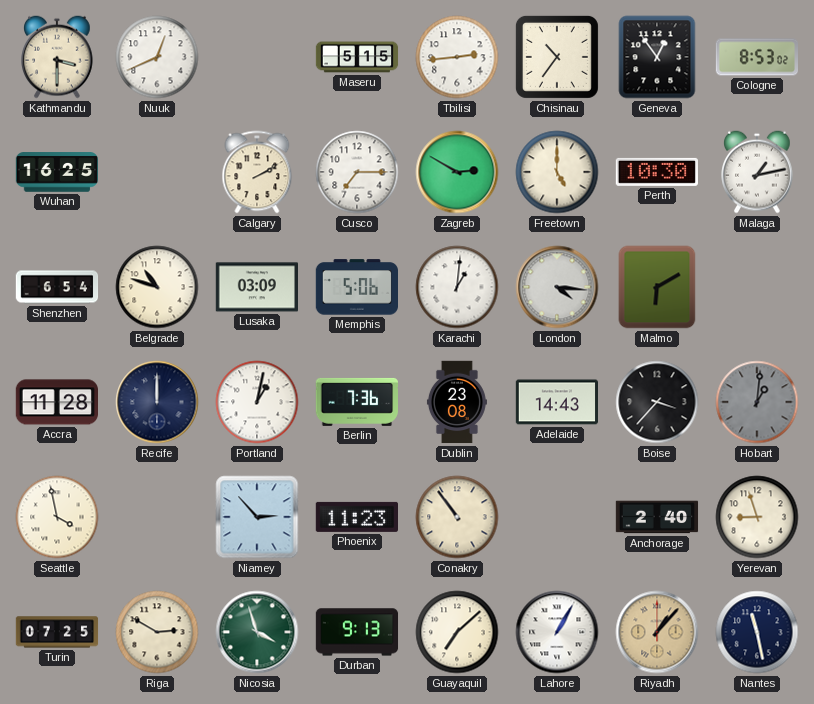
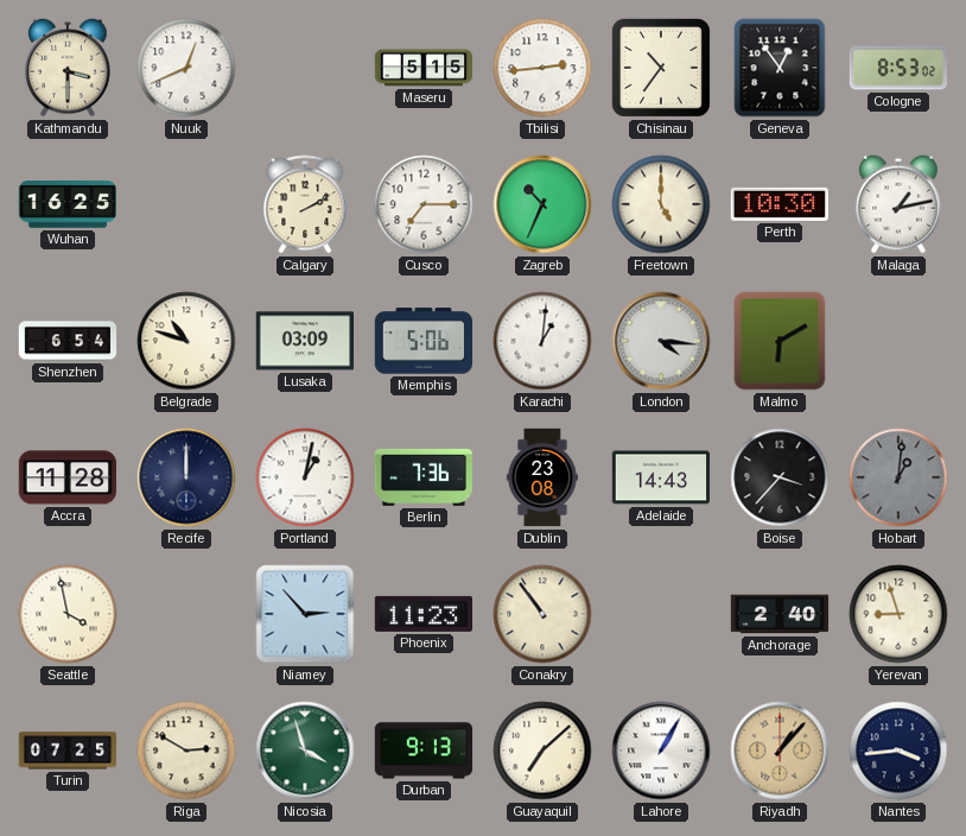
Zagreb: 2:50 -> 10:34
Nantes: 11:28 -> 3:44
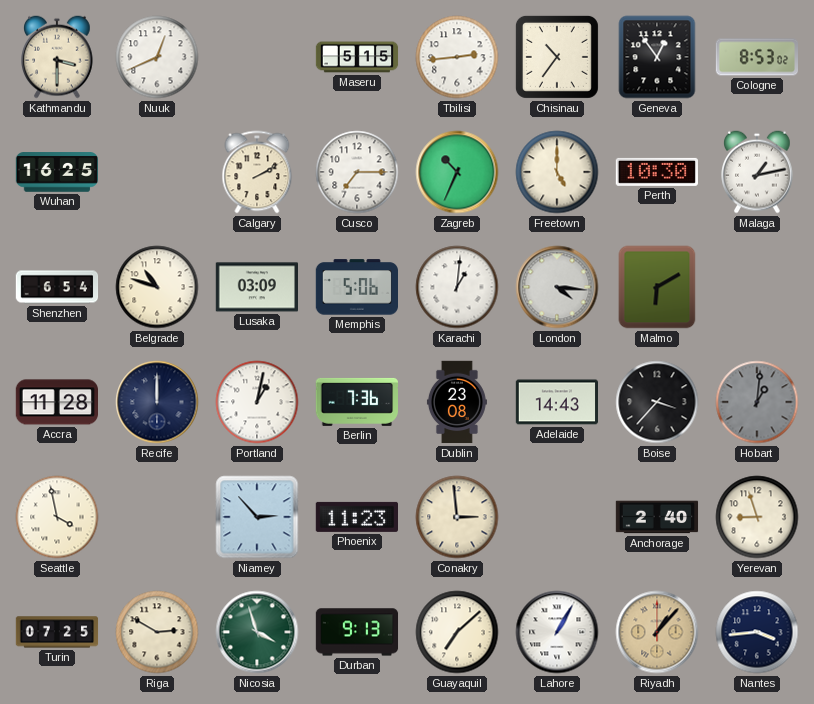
Conakry: 10:54 -> 2:59
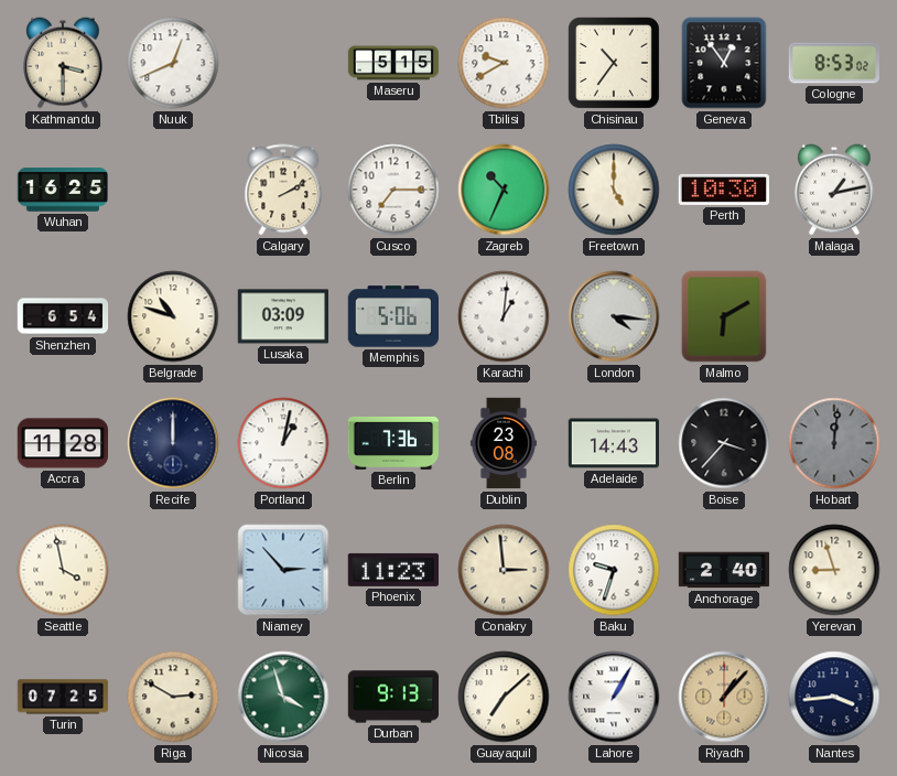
Tbilisi: 2:44 -> 9:40
Hobart: 1:01 -> 12:01
Baku: none -> 9:33
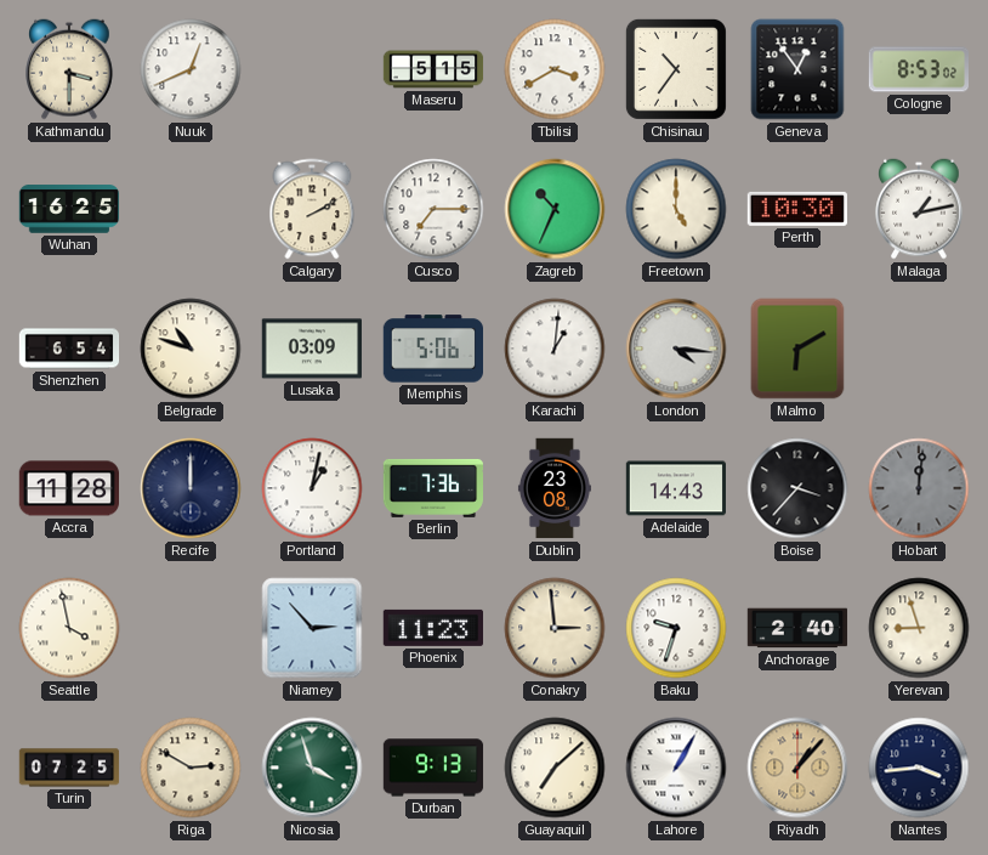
Tbilisi: 9:40 -> 3:40
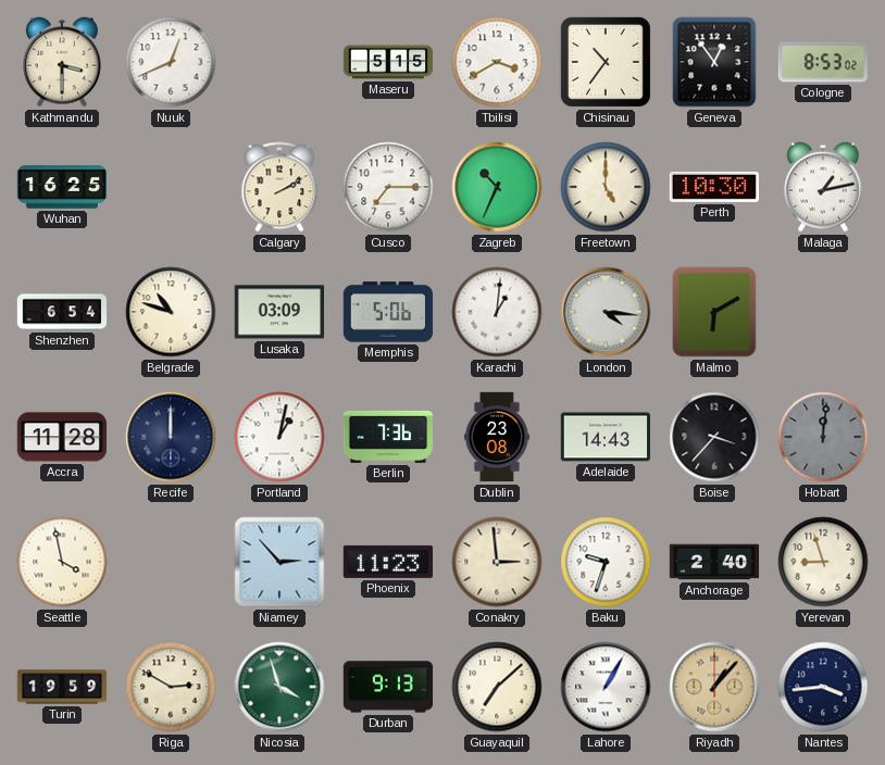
Turin: 07:25 -> 19:59
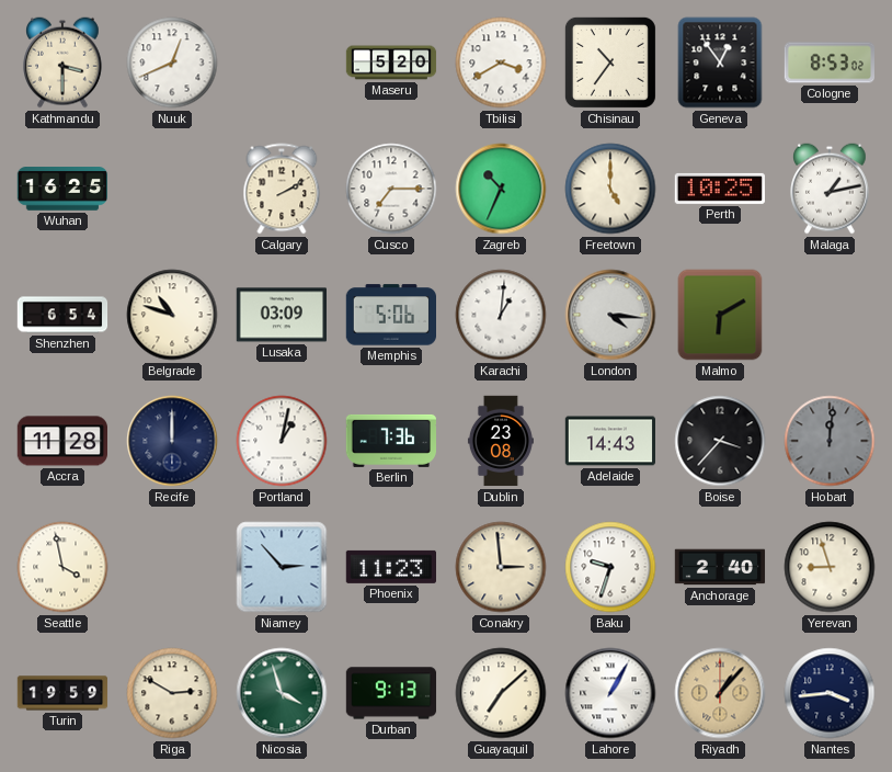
Maseru: 5:15 -> 5:20
Perth: 10:30 -> 10:25
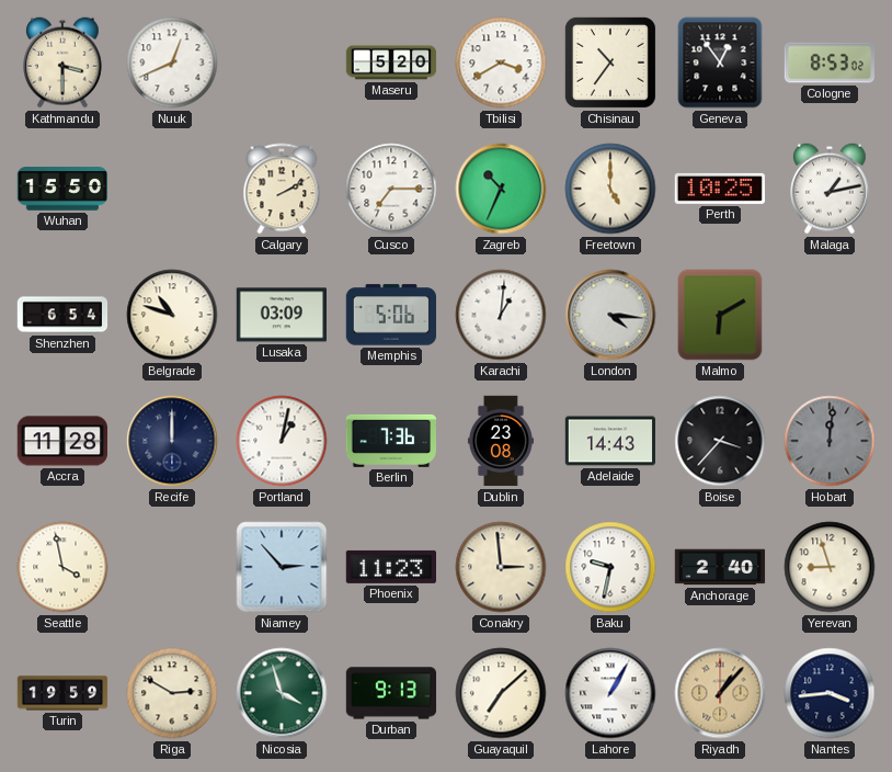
Wuhan: 16:25 -> 15:50
Baku: 9:33 -> 9:32
